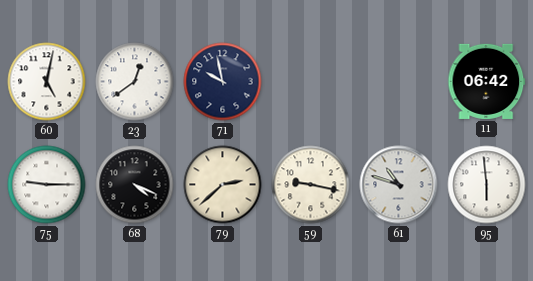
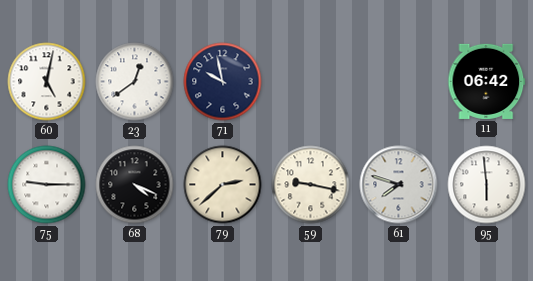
61: 10:48 -> 7:48
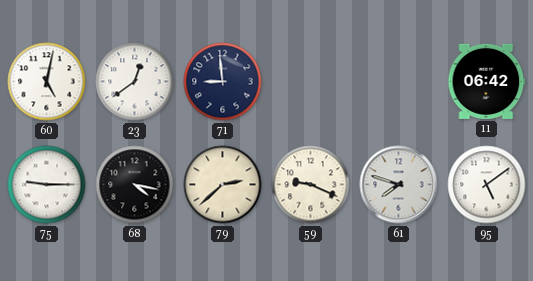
71: 9:58 -> 8:59
68: 4:19 -> 4:17
59: 9:17 -> 9:19
95: 5:59 -> 5:09
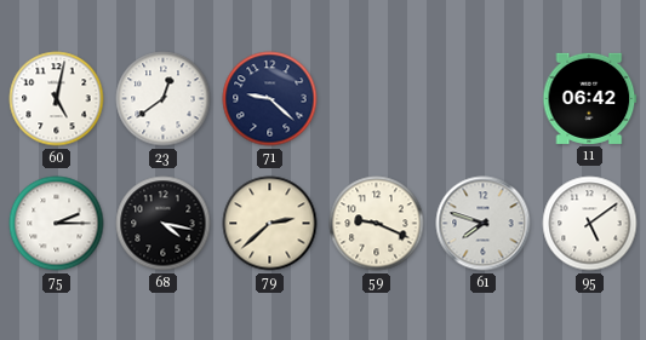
71: 8:59 -> 9:22
75: 9:15 -> 2:15
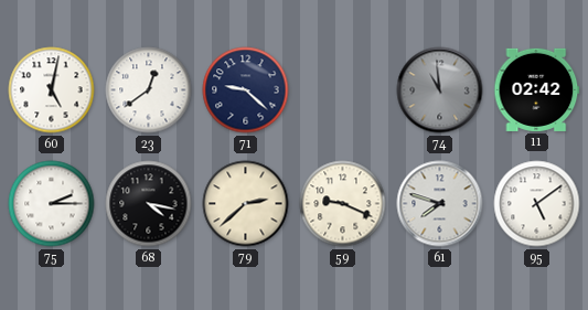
74: none -> 10:59
11: 06:42 -> 02:42
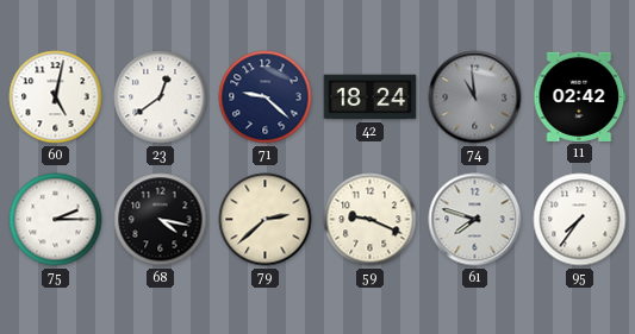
42: none -> 18:24
95: 5:09 -> 7:36
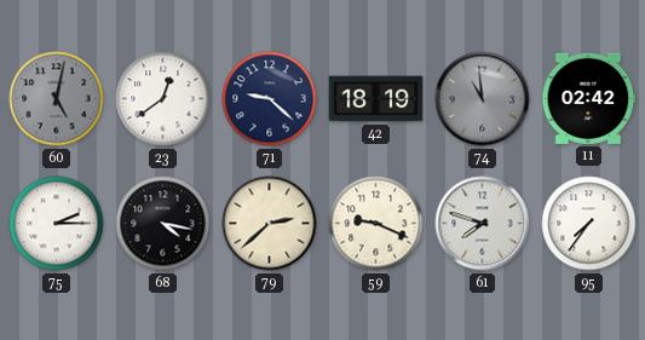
60 dial: white -> grey
42: 18:24 -> 18:19
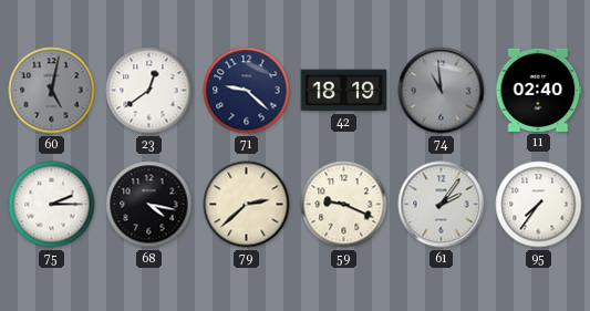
11: 02:42 -> 02:40
61: 7:48 -> 2:06
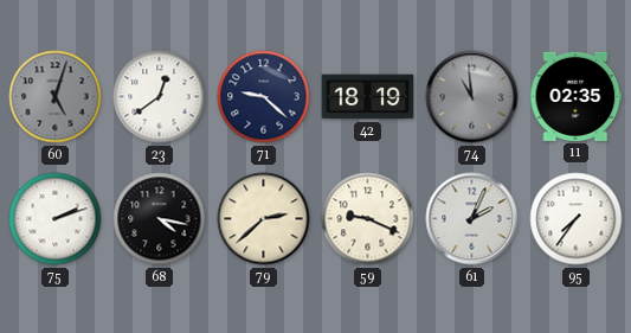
60: 5:02 -> 5:03
11: 02:40 -> 02:35
75: 2:15 -> 2:12
61: 2:06 -> 2:04
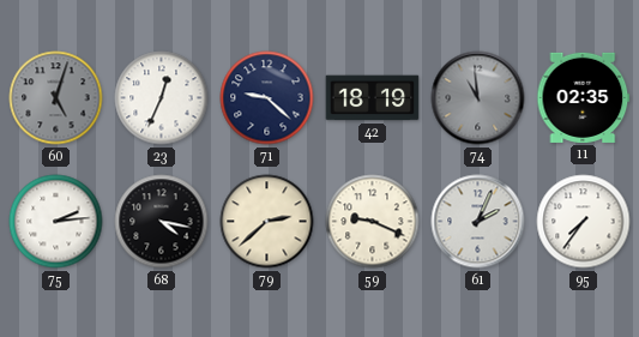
23: 12:39 -> 12:34
75: 2:12 -> 2:14
